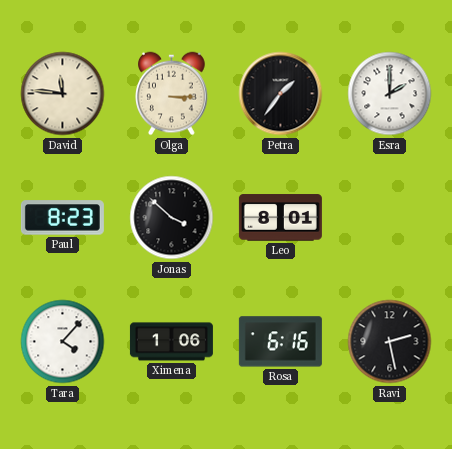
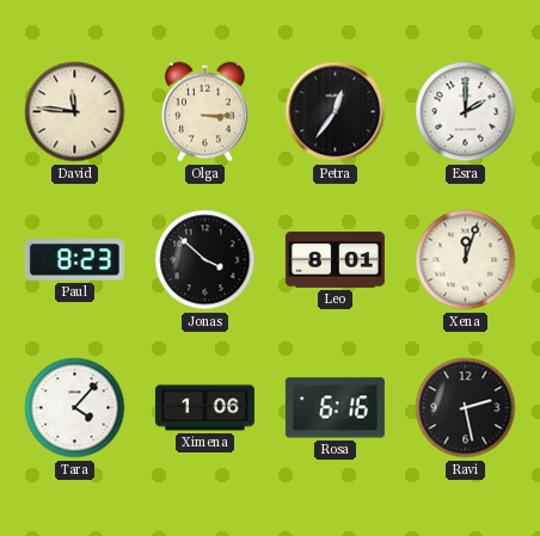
Petra: 1:36 -> 12:36
Xena: none -> 12:03
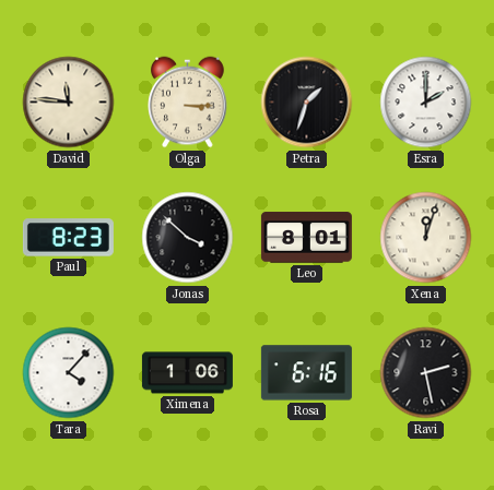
Petra: 12:36 -> 1:33
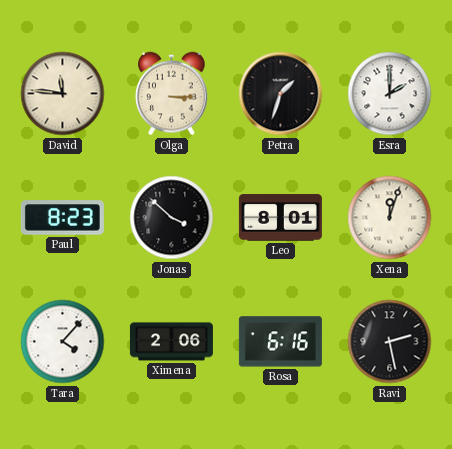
Ximena: 1:06 -> 2:06
